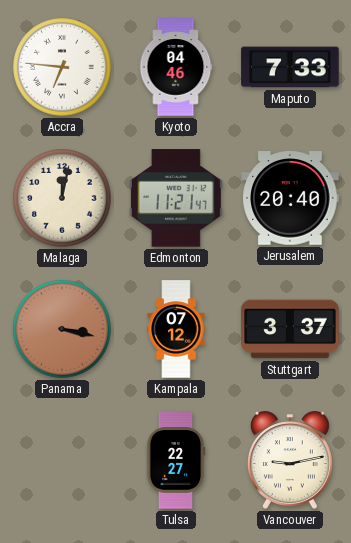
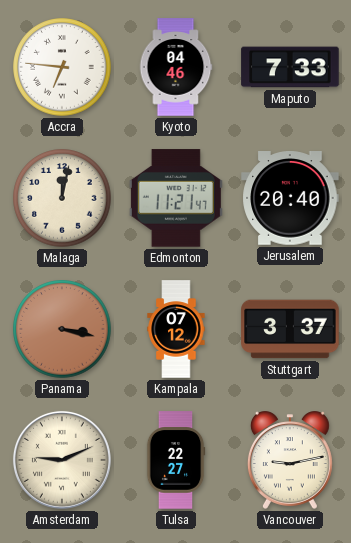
Amsterdam: none -> 9:11
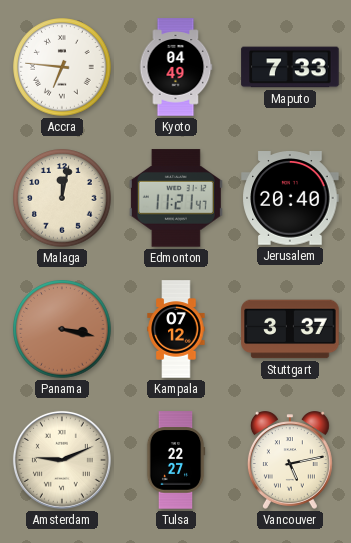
Kyoto: 04:46 -> 04:49
Vancouver: 9:13 -> 5:13
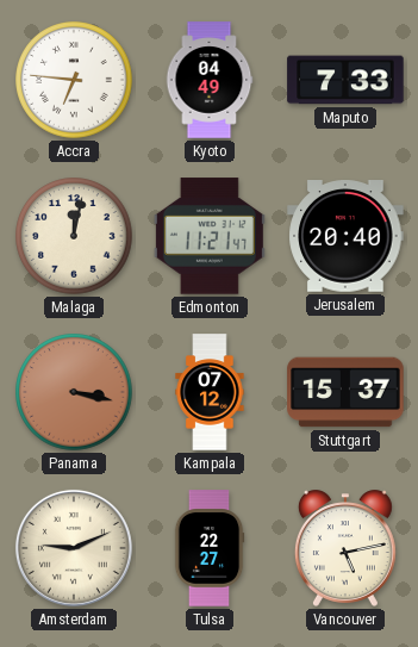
Stuttgart: 3:37 -> 15:37
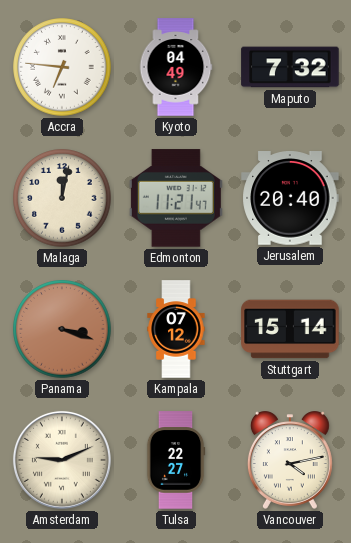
Maputo: 7:33 -> 7:32
Panama: 3:17 -> 3:18
Stuttgart: 15:37 -> 15:14
Vancouver: 5:13 -> 4:13
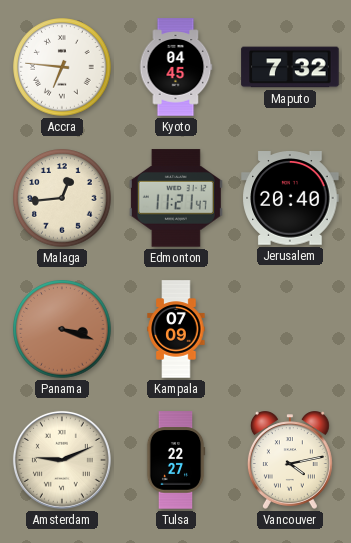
Kyoto: 04:49 -> 04:45
Malaga: 12:02 -> 12:44
Kampala: 07:12 -> 07:09
Stuttgart: 15:14 -> none
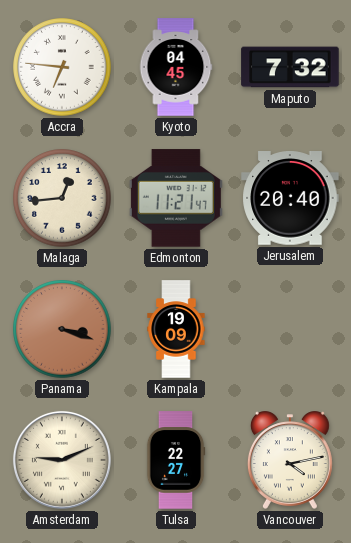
Kampala: 07:09 -> 19:09
